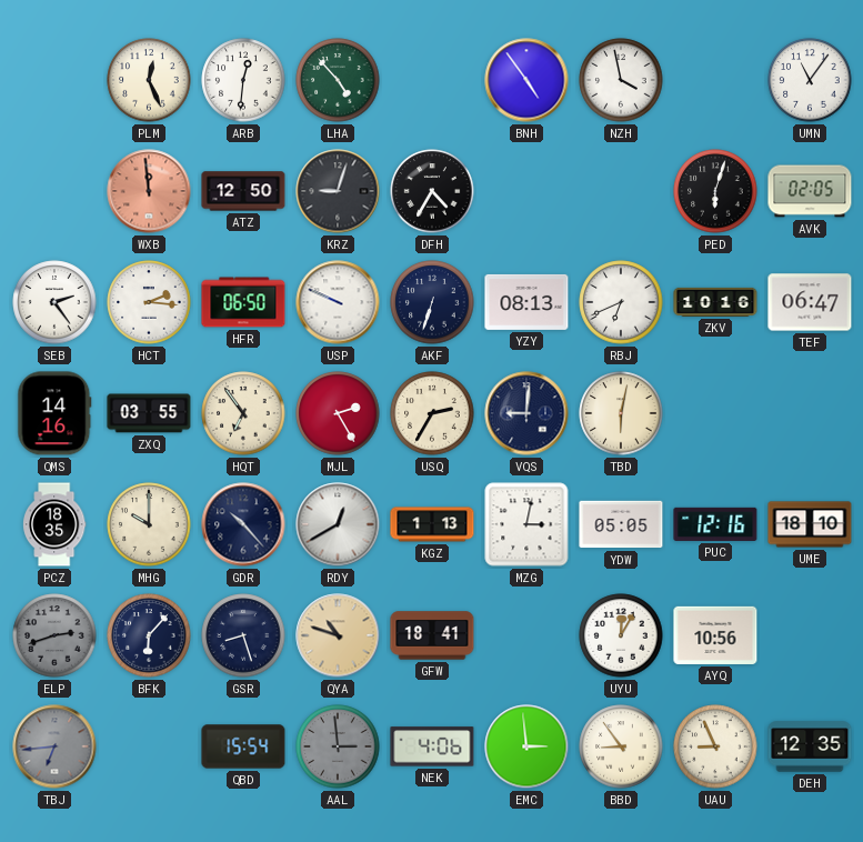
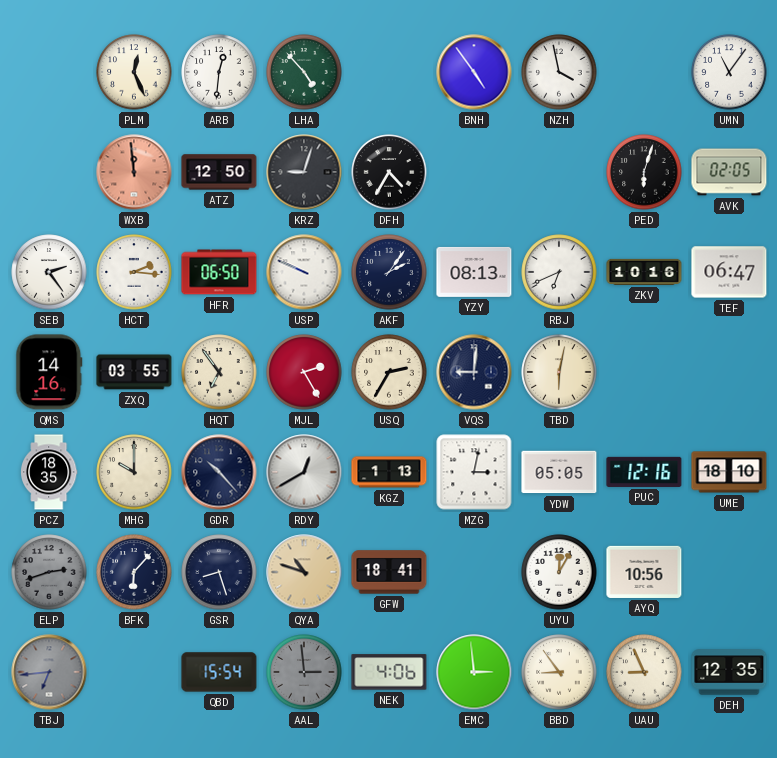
AKF: 6:33 -> 2:06
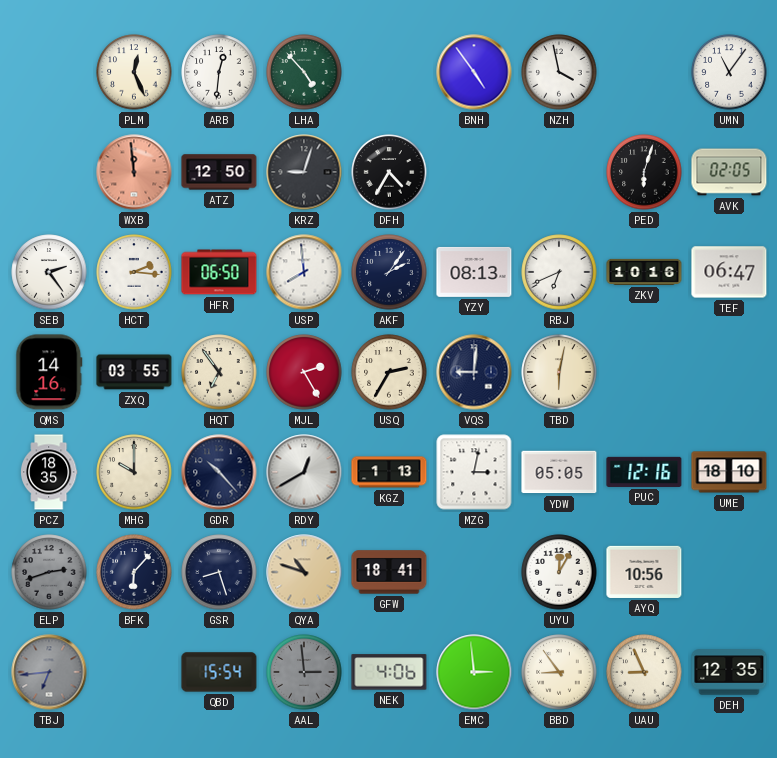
USP: 9:49 -> 7:59
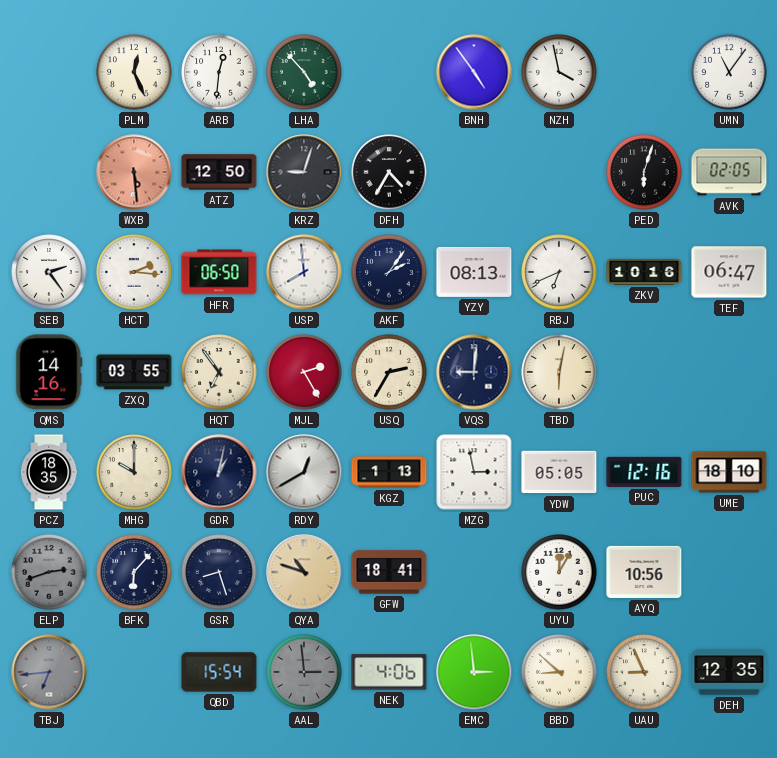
WXB: 11:59 -> 5:29
GDR: 10:23 -> 1:02
MZG: 3:02 -> 2:58
BBD: 8:54 -> 8:52
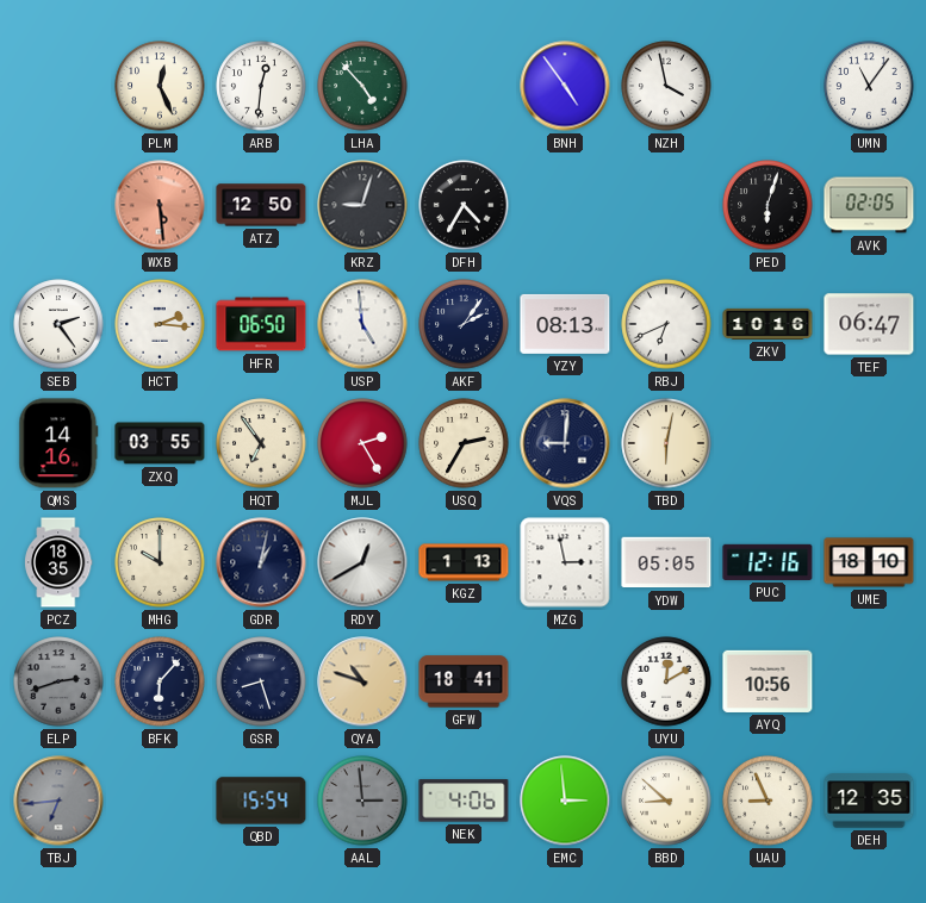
USP: 7:59 -> 4:59
UYU: 12:05 -> 12:10
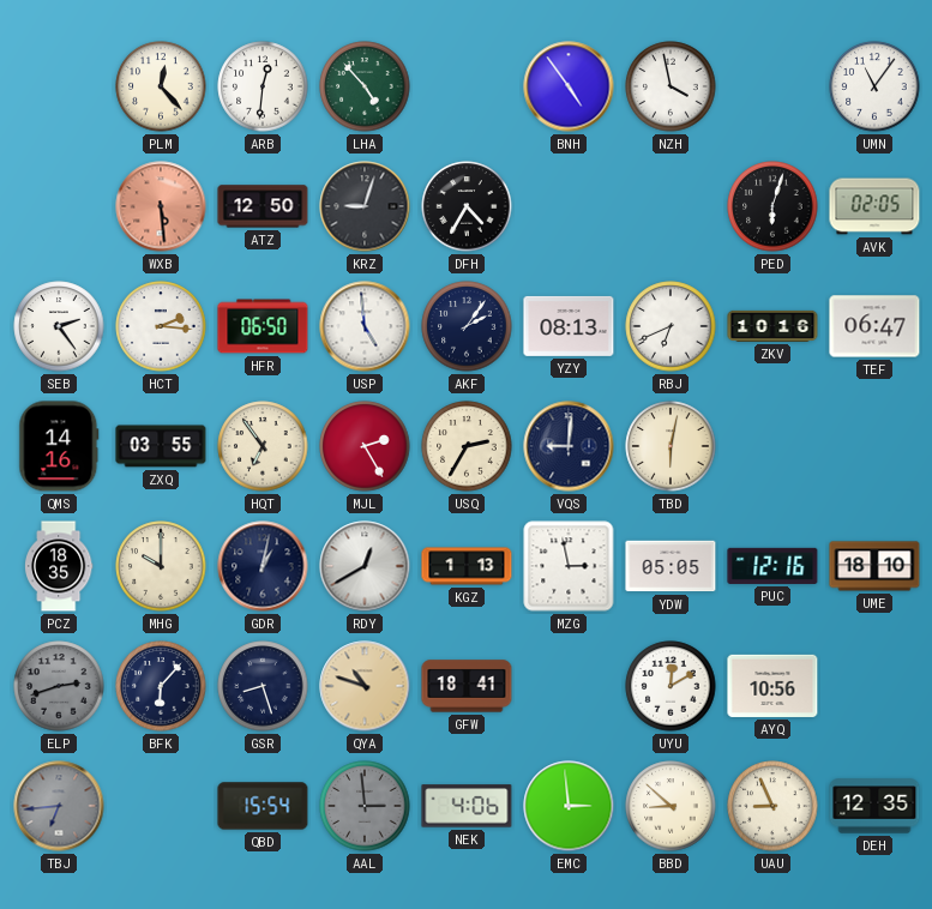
PLM: 12:26 -> 12:23
